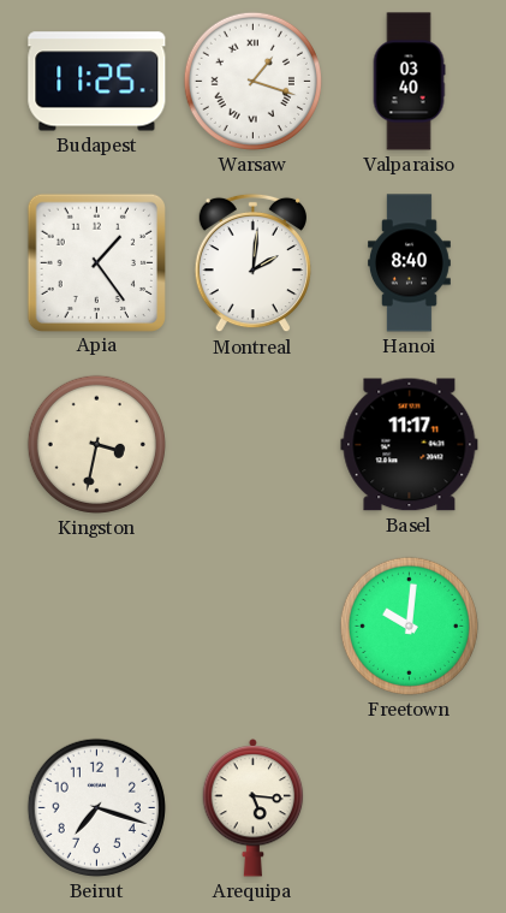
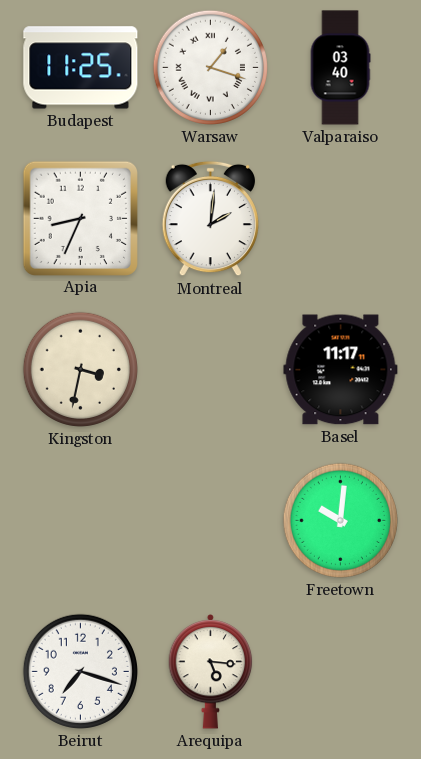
Apia: 1:24 -> 8:34
Hanoi: 8:40 -> none
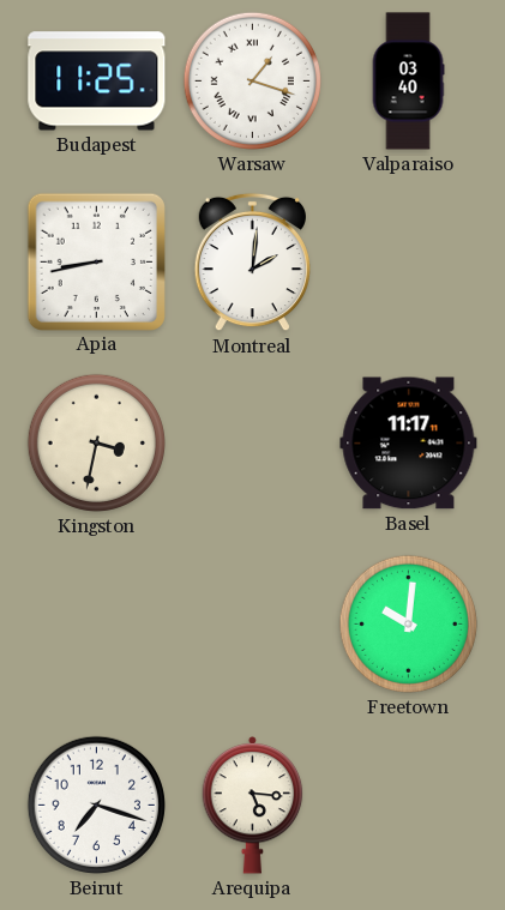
Apia: 8:34 -> 8:43
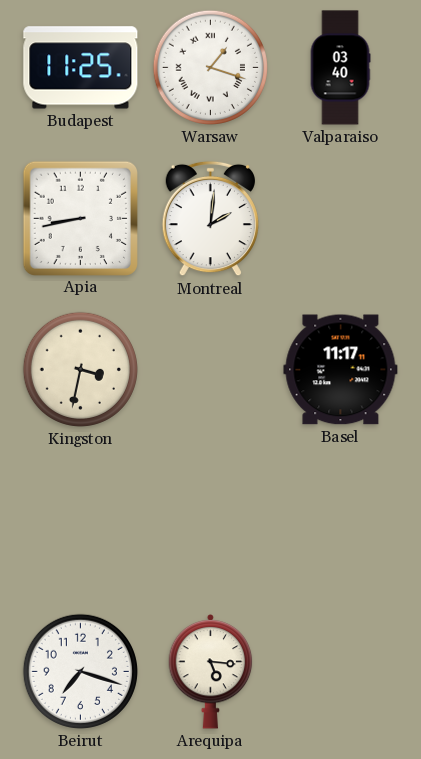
Freetown: 10:01 -> none
